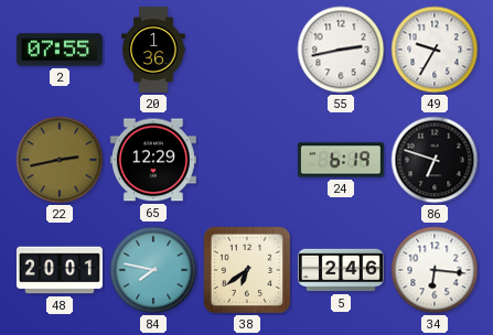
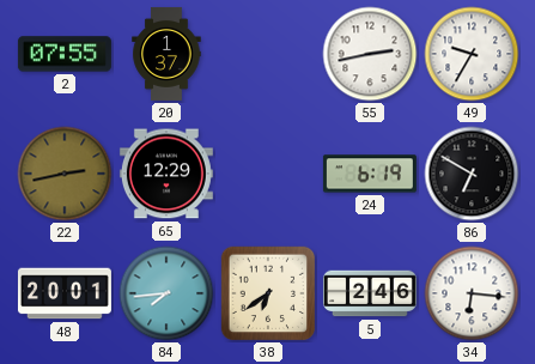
20: 1:36 -> 1:37
86: 6:48 -> 6:50
84: 7:47 -> 7:44
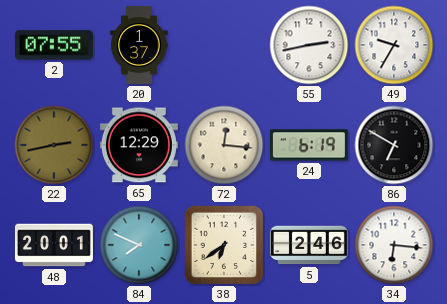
72: none -> 12:16
84: 7:44 -> 7:49
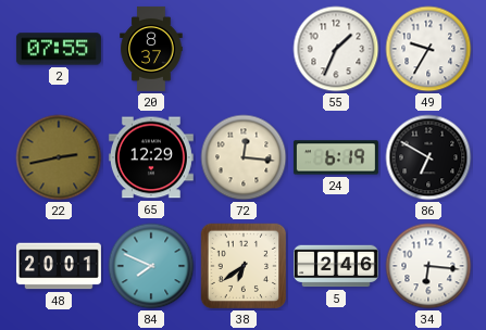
20: 1:37 -> 8:37
55: 2:43 -> 1:34
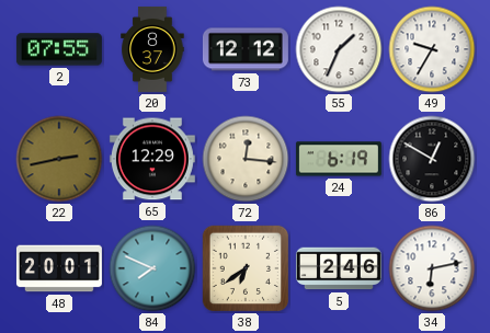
73: none -> 12:12
86: 6:50 -> 12:50
34: 6:16 -> 6:13
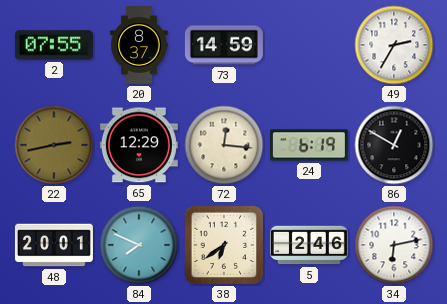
73: 12:12 -> 14:59
55: 1:34 -> none
49: 9:35 -> 2:35
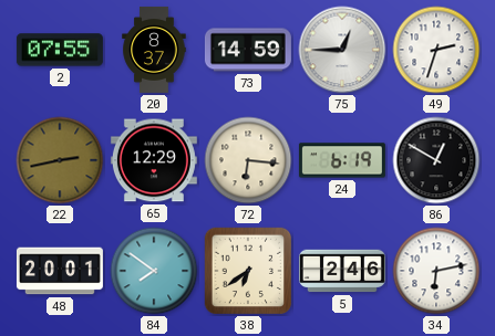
75: none -> 12:45
49: 2:35 -> 2:33
72: 12:16 -> 6:16
84: 7:49 -> 7:51
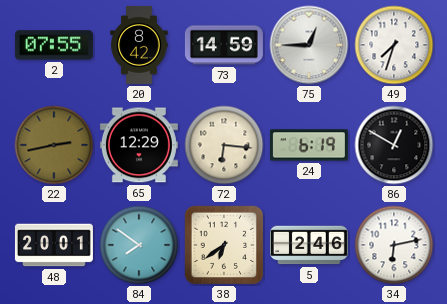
20: 8:37 -> 8:42
49: 2:33 -> 7:33
